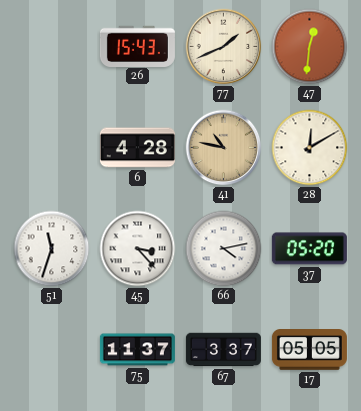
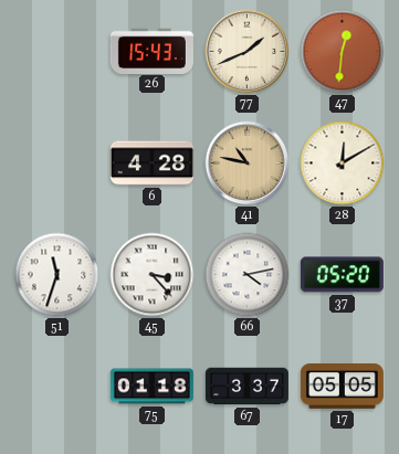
75: 11:37 -> 01:18
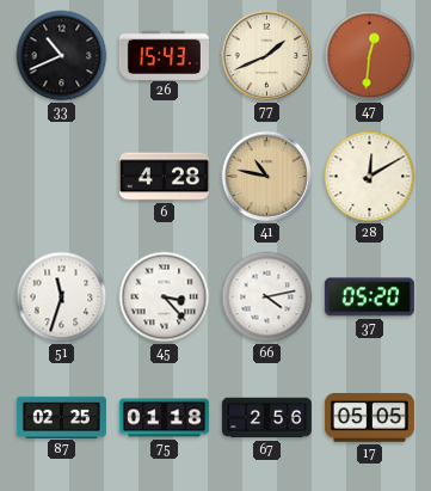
33: none -> 10:41
87: none -> 02:25
67: 3:37 -> 2:56
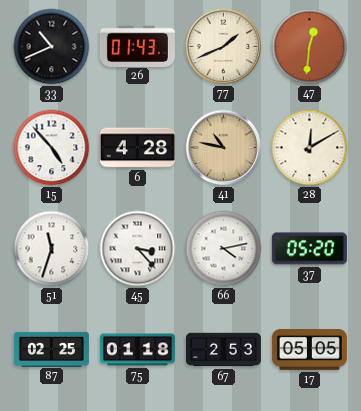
26: 15:43 -> 01:43
15: none -> 4:53
67: 2:56 -> 2:53
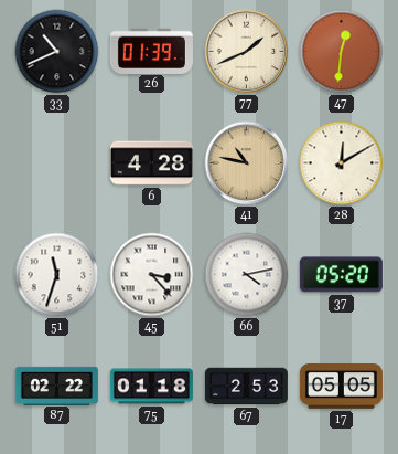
26: 01:43 -> 01:39
15: 4:53 -> none
87: 02:25 -> 02:22
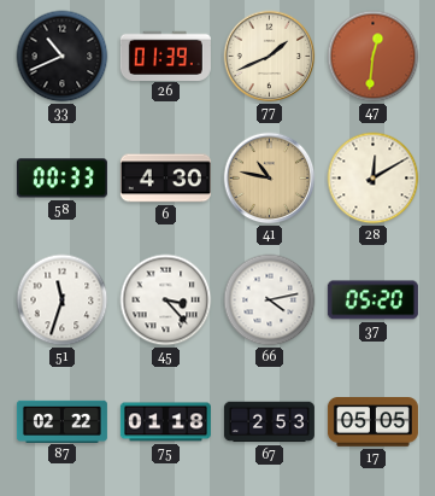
58: none -> 00:33
6: 4:28 -> 4:30
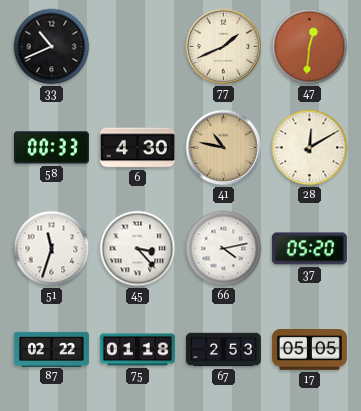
26: 01:39 -> none
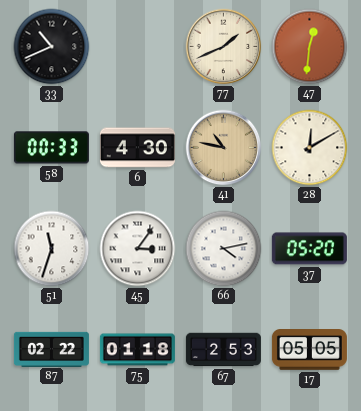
45: 3:23 -> 3:06
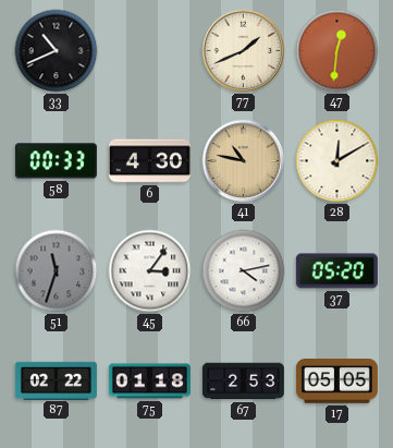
51 dial: white -> grey
